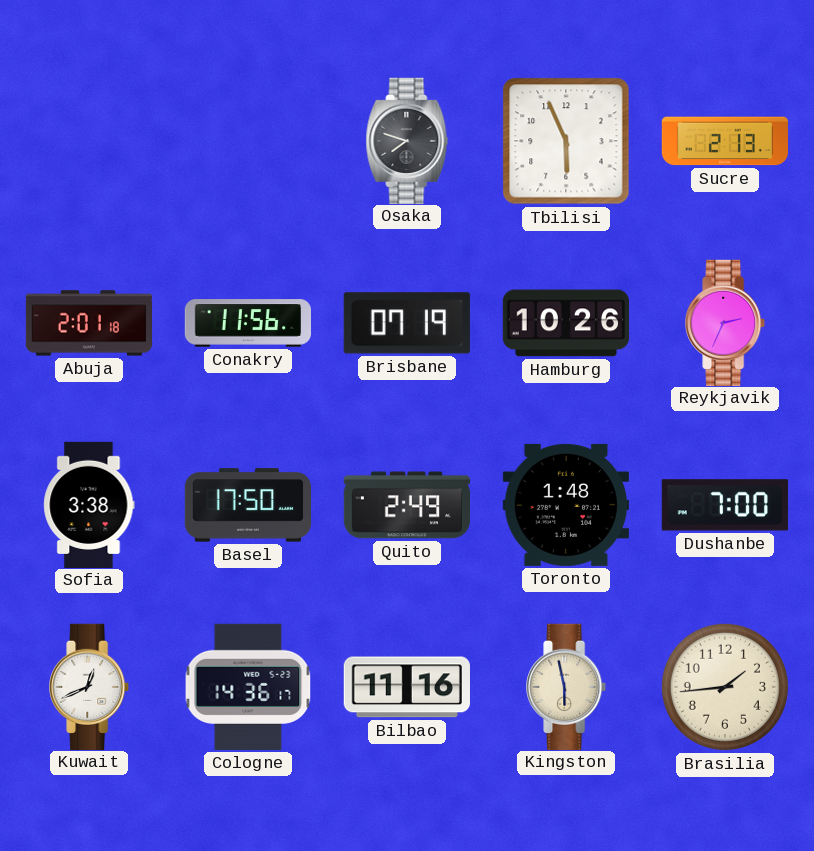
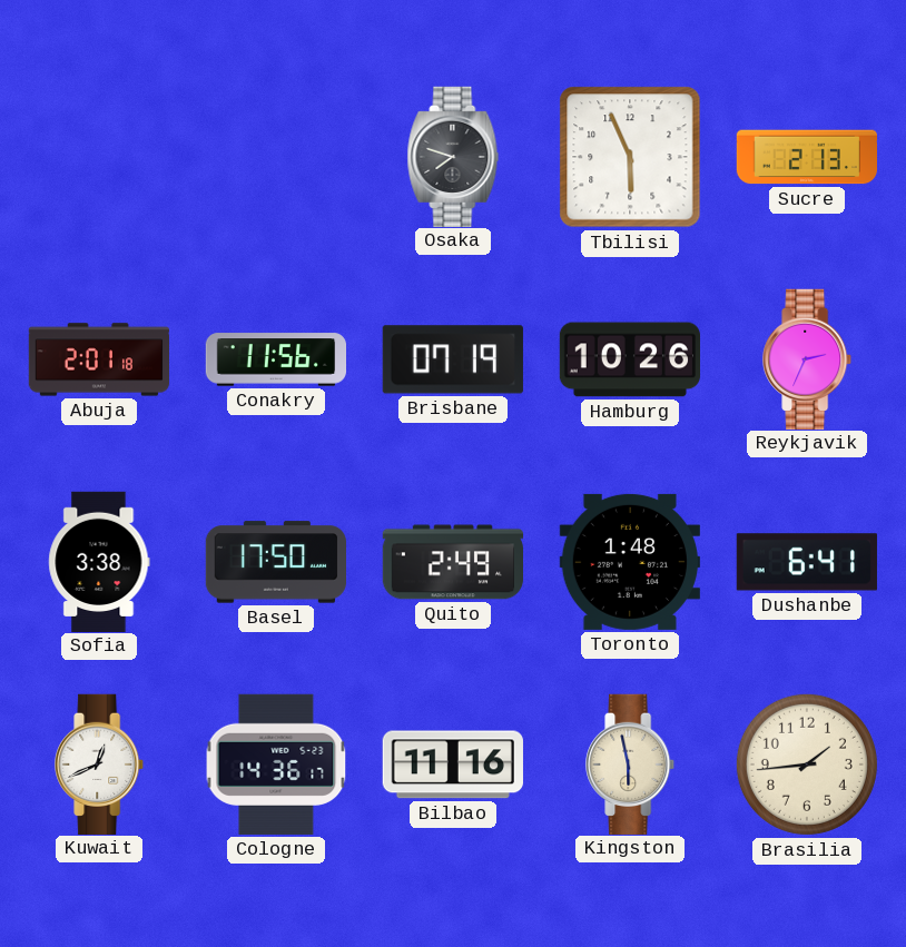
Dushanbe: 7:00 -> 6:41
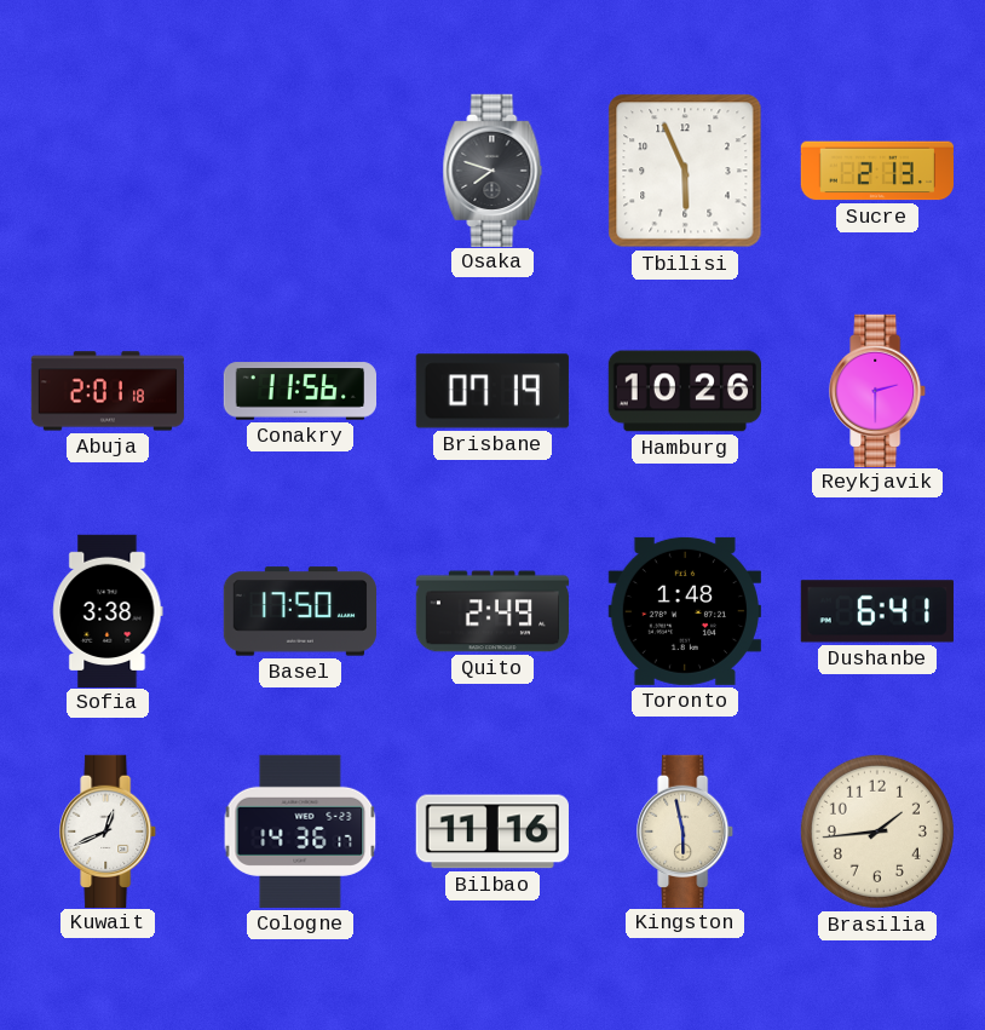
Reykjavik: 2:34 -> 2:30
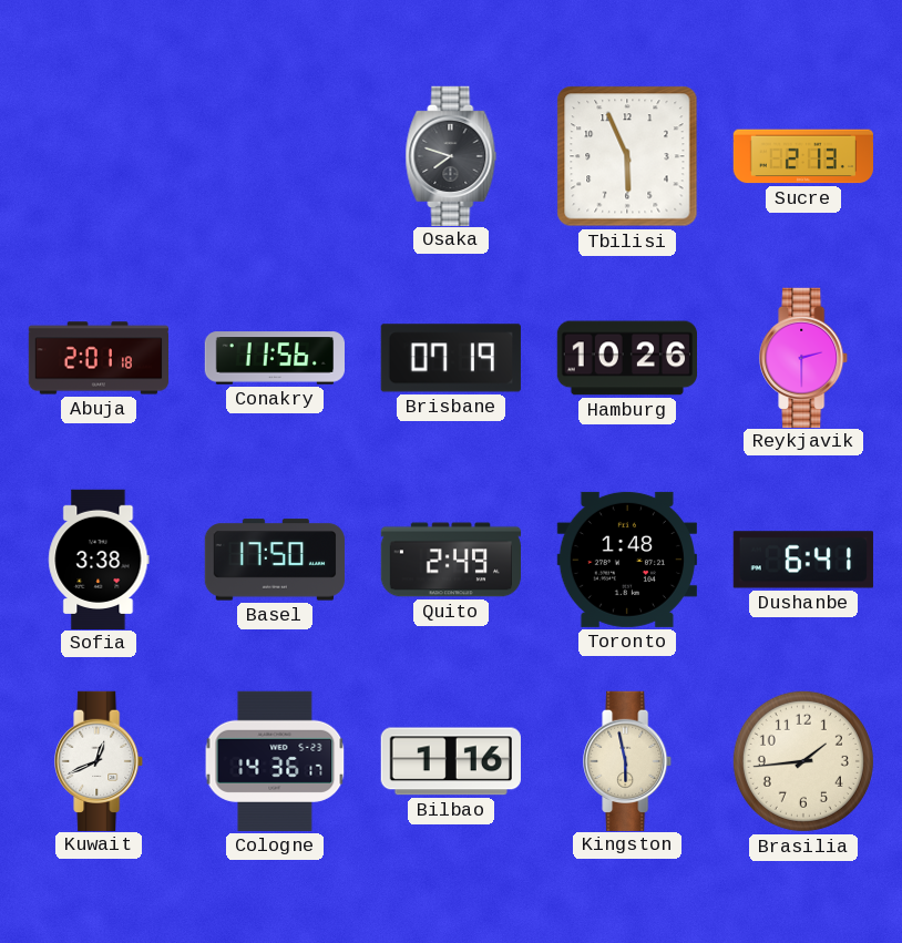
Bilbao: 11:16 -> 1:16
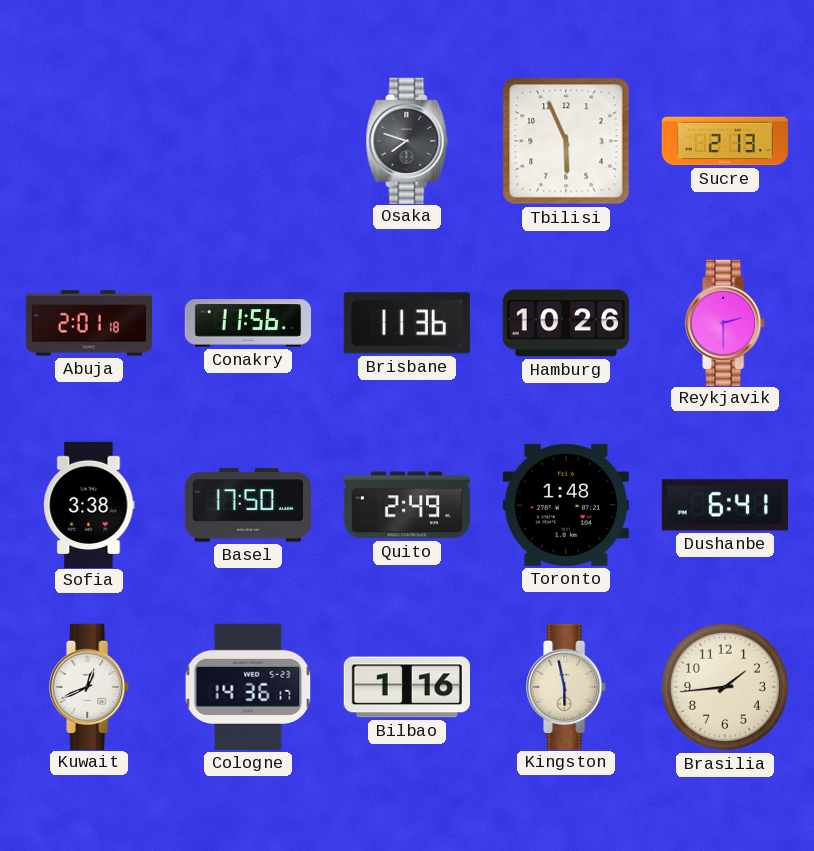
Brisbane: 07:19 -> 11:36
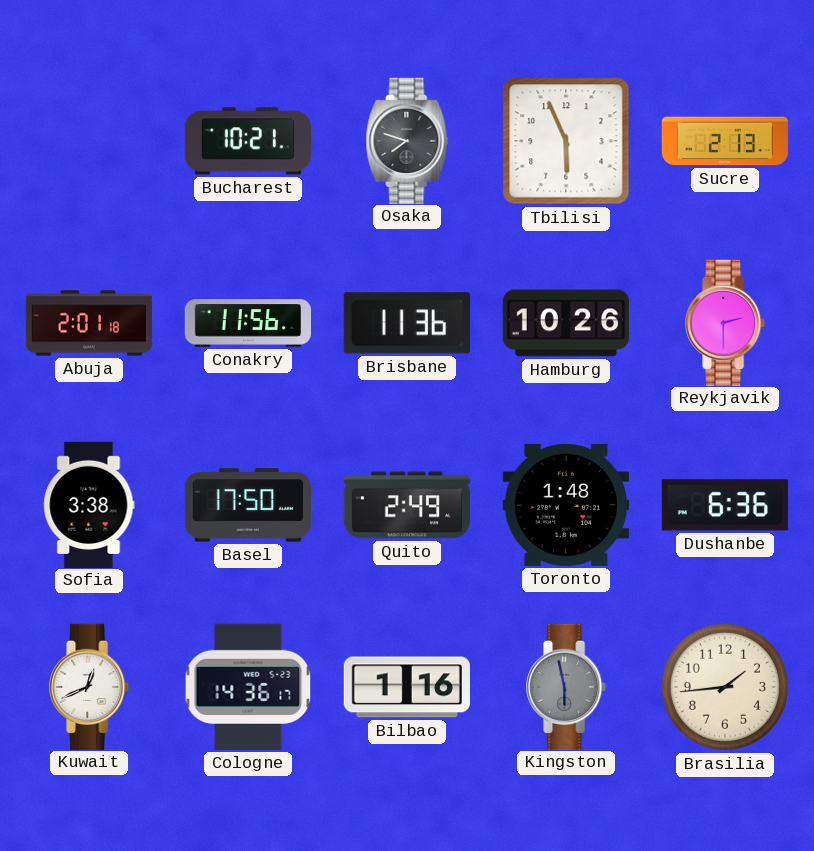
Bucharest: none -> 10:21
Dushanbe: 6:41 -> 6:36
Kingston dial: cream -> grey
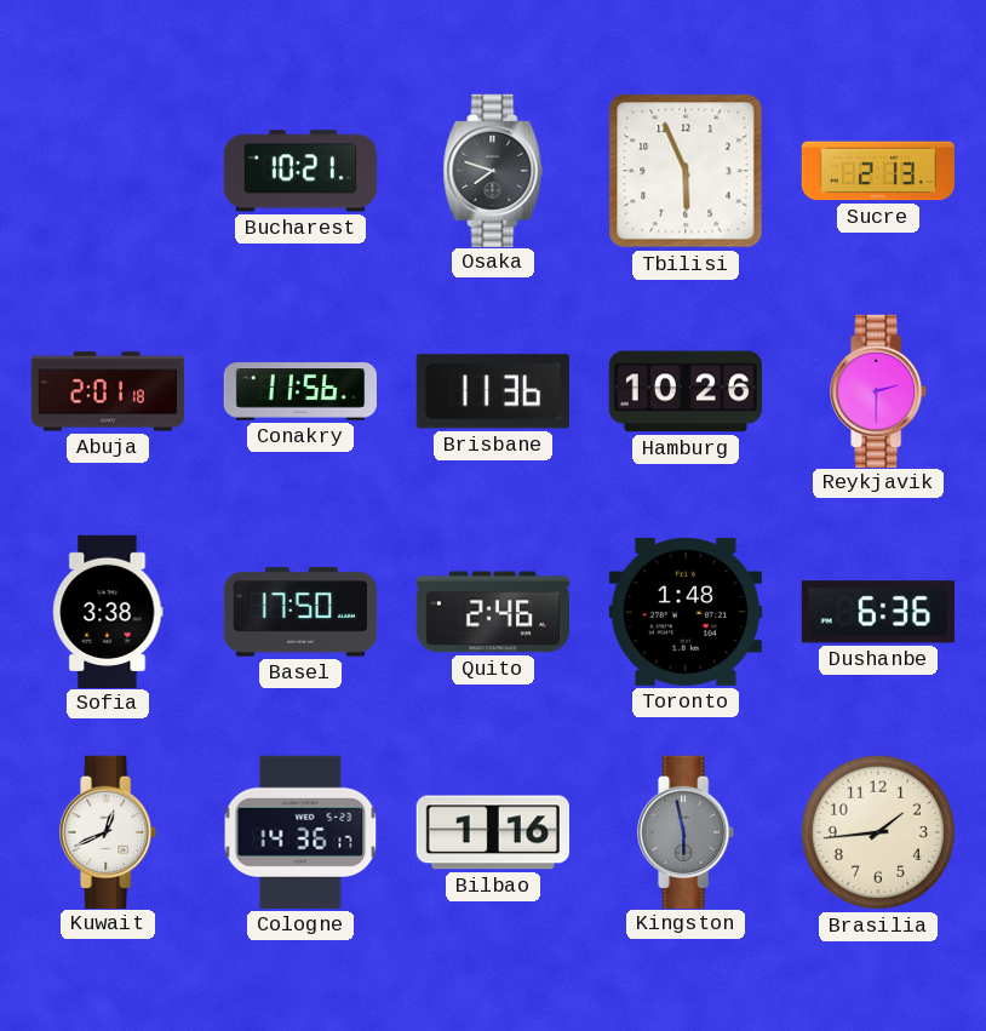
Quito: 2:49 -> 2:46
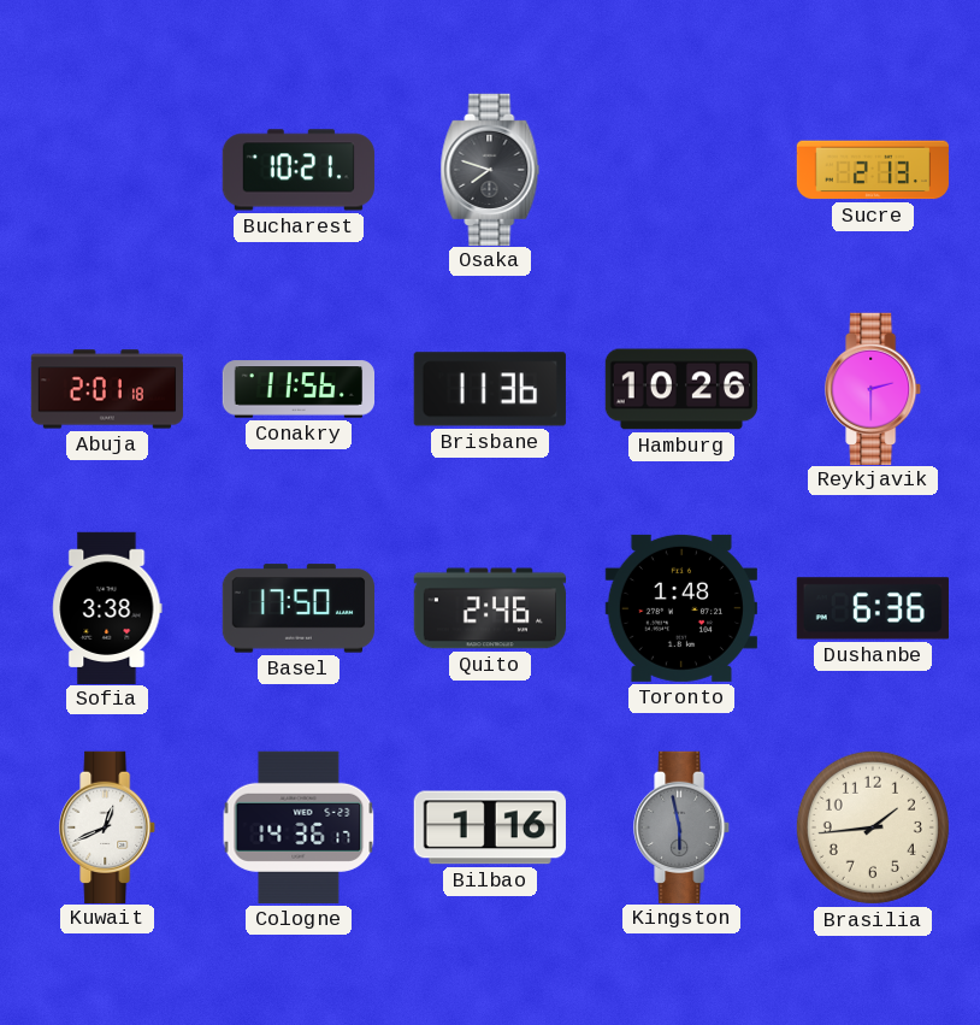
Tbilisi: 5:56 -> none
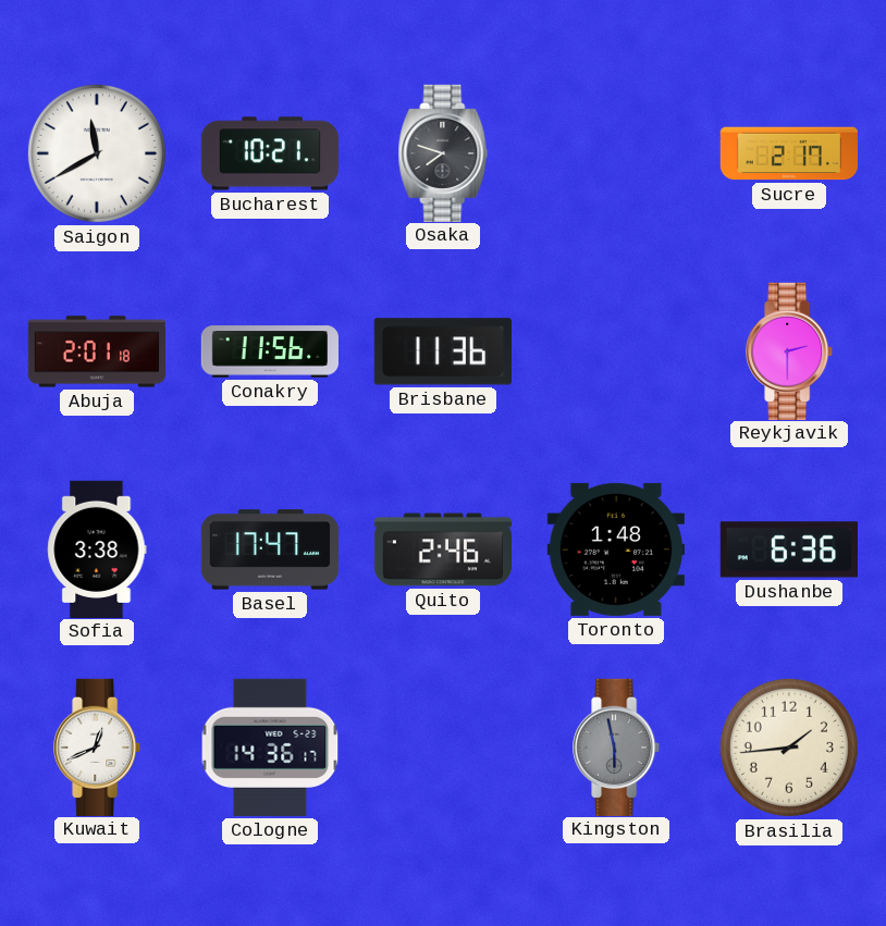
Saigon: none -> 11:40
Sucre: 2:13 -> 2:17
Hamburg: 10:26 -> none
Basel: 17:50 -> 17:47
Bilbao: 1:16 -> none
